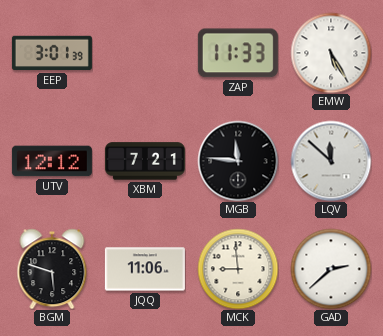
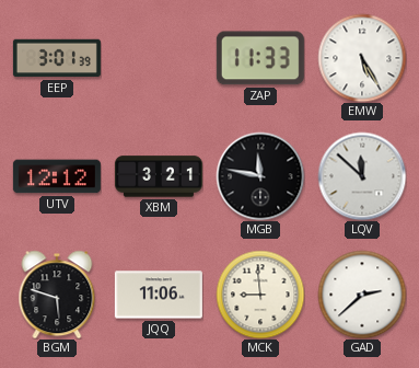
XBM: 7:21 -> 3:21
MGB: 11:46 -> 11:47
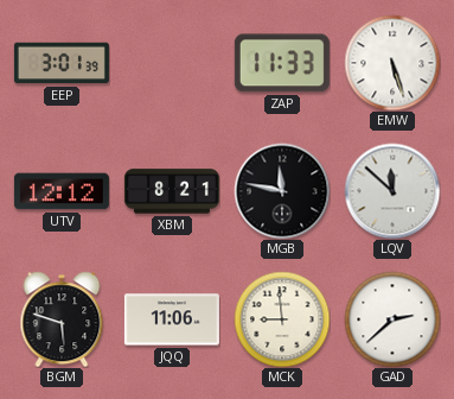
EMW: 5:25 -> 5:27
XBM: 3:21 -> 8:21
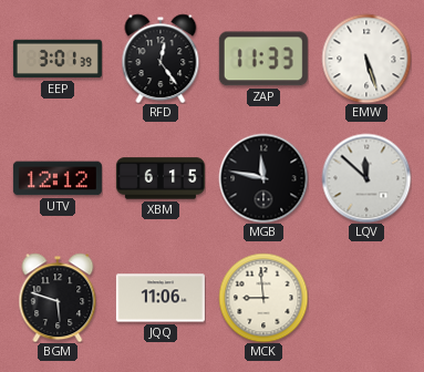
RFD: none -> 12:24
XBM: 8:21 -> 6:15
GAD: 2:38 -> none
